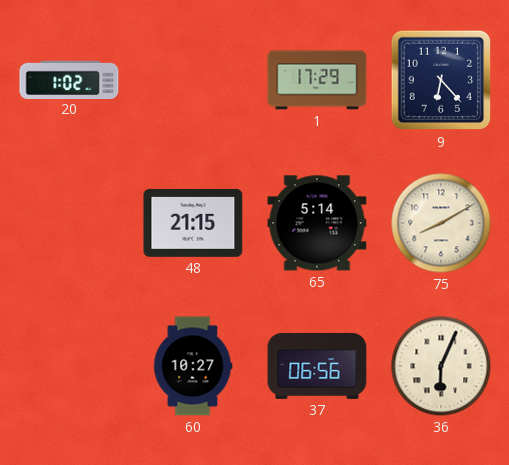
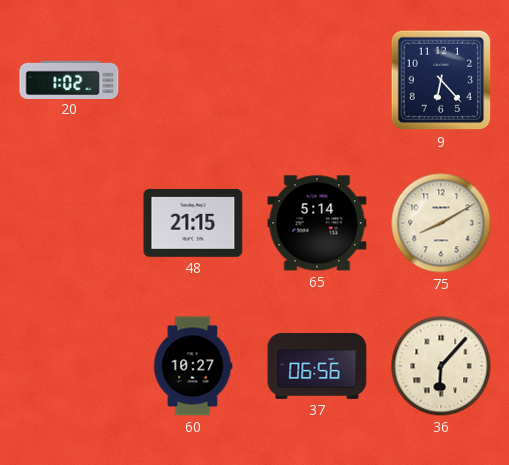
1: 17:29 -> none
36: 6:04 -> 6:07
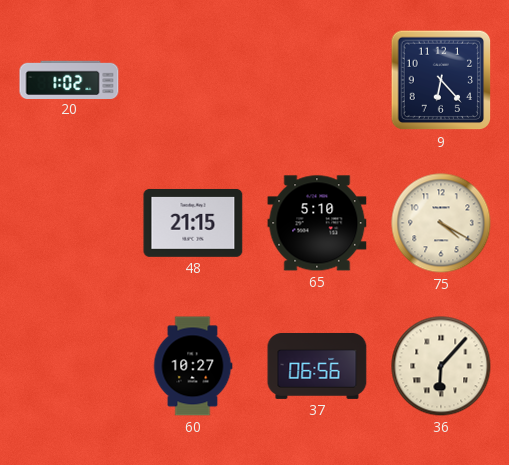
65: 5:14 -> 5:10
75: 8:10 -> 4:20
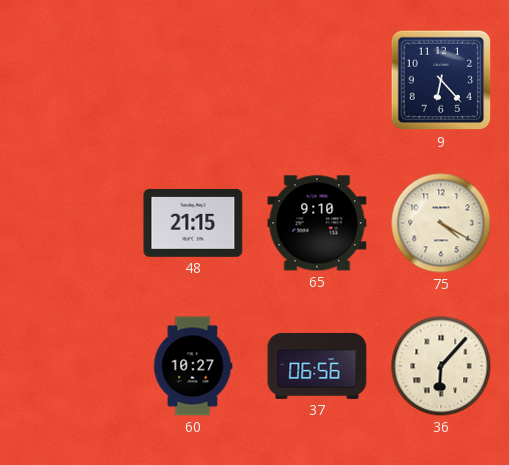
20: 1:02 -> none
65: 5:10 -> 9:10
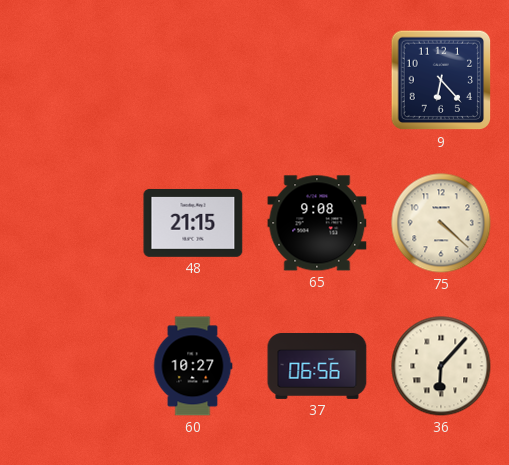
65: 9:10 -> 9:08
75: 4:20 -> 4:22
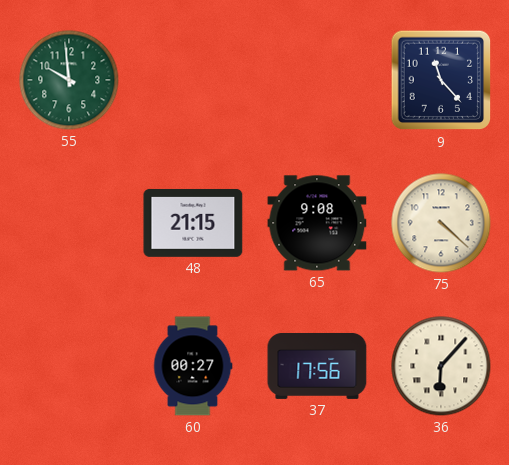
55: none -> 9:59
9: 6:23 -> 11:23
60: 10:27 -> 00:27
37: 06:56 -> 17:56
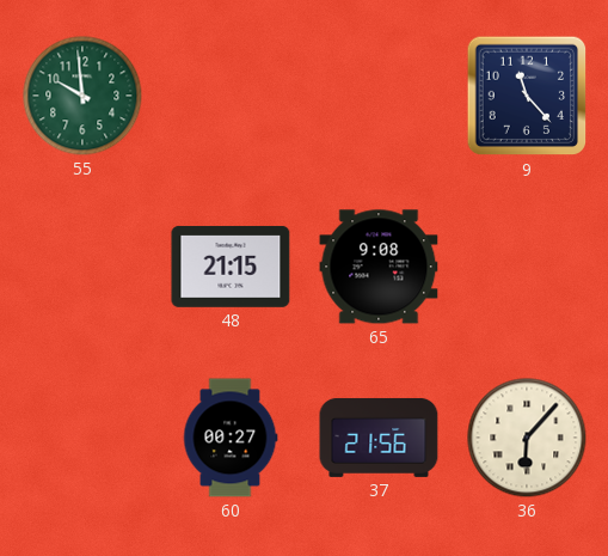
75: 4:22 -> none
37: 17:56 -> 21:56
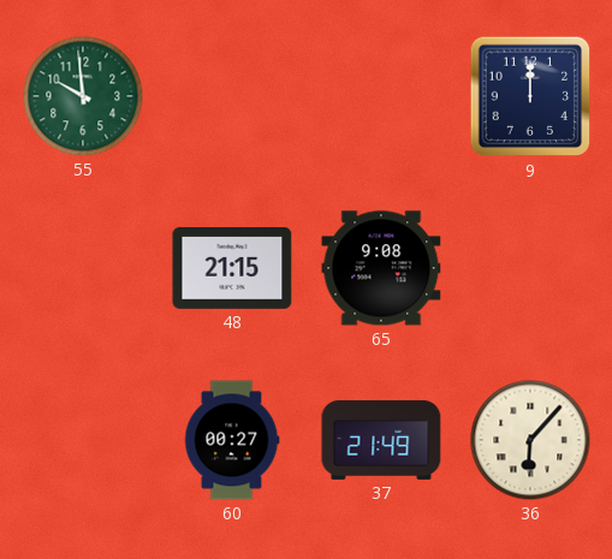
9: 11:23 -> 12:00
37: 21:56 -> 21:49
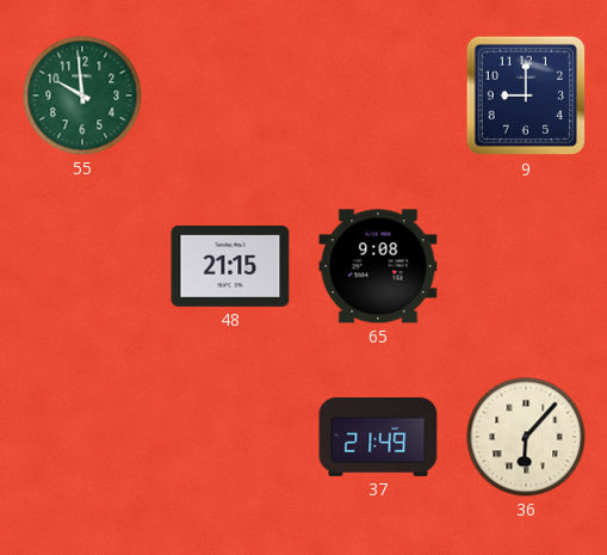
9: 12:00 -> 9:00
60: 00:27 -> none
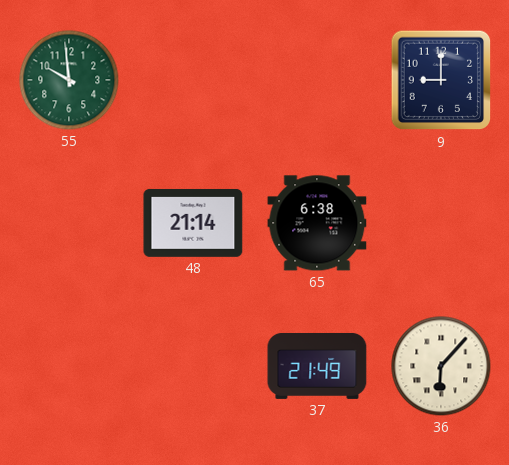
48: 21:15 -> 21:14
65: 9:08 -> 6:38
